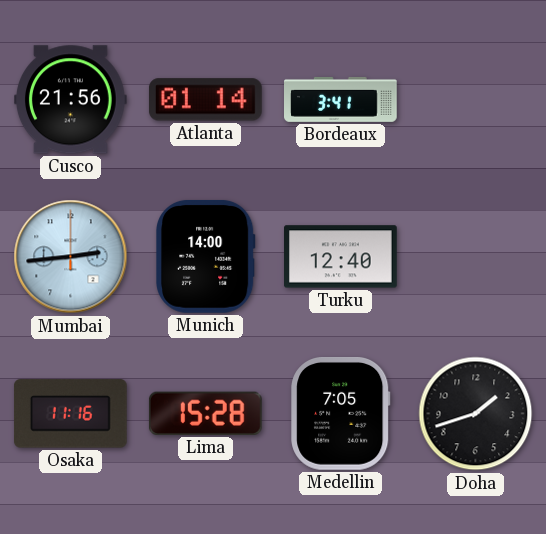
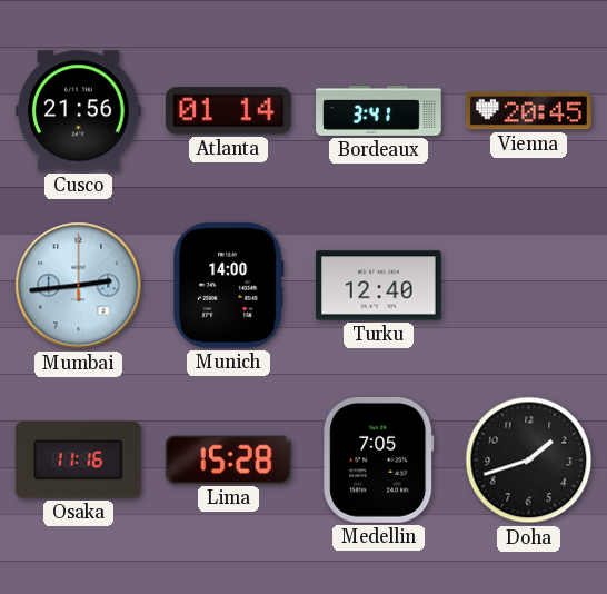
Vienna: none -> 20:45
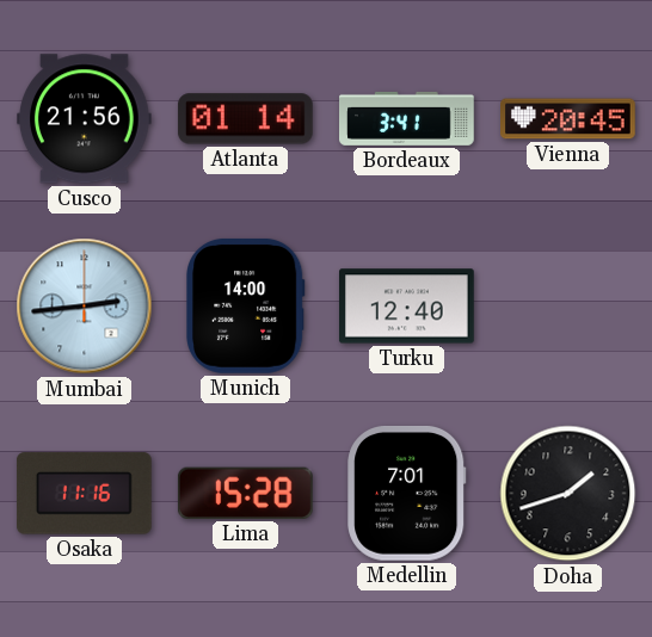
Medellin: 7:05 -> 7:01
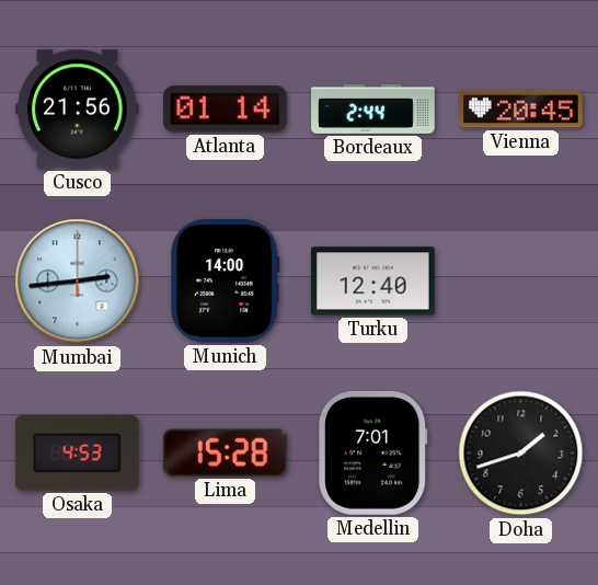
Bordeaux: 3:41 -> 2:44
Osaka: 11:16 -> 4:53
